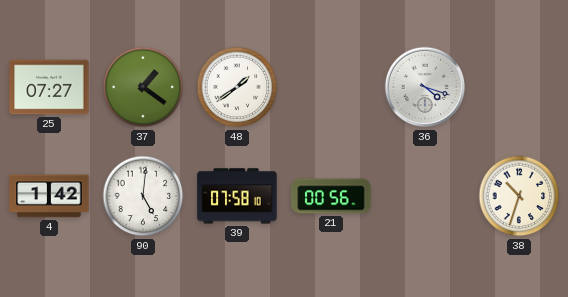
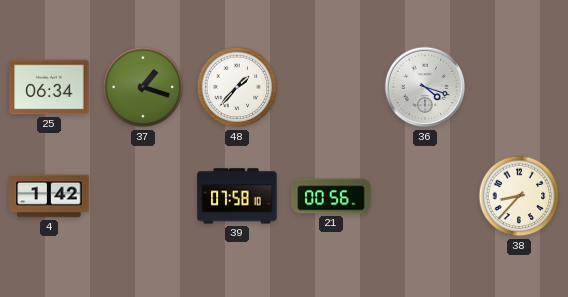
25: 07:27 -> 06:34
37: 1:21 -> 1:18
48: 1:39 -> 1:37
90: 5:01 -> none
38: 10:33 -> 8:37
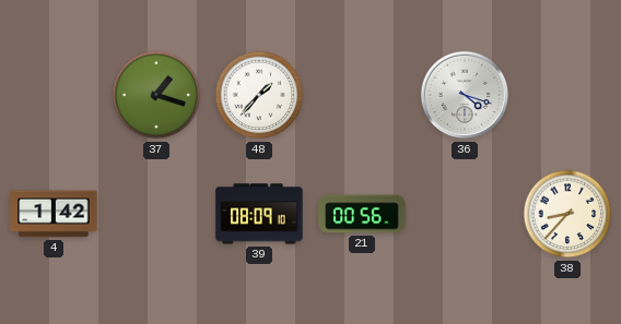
25: 06:34 -> none
39: 07:58 -> 08:09
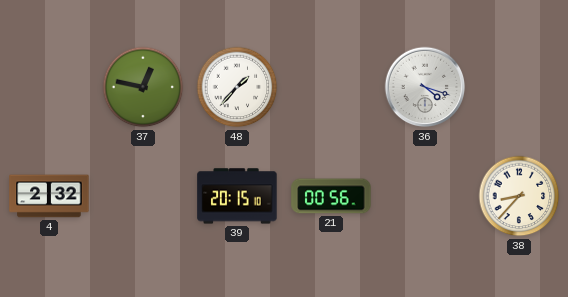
37: 1:18 -> 12:47
4: 1:42 -> 2:32
39: 08:09 -> 20:15
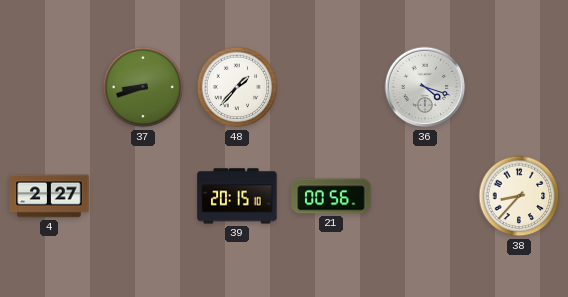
37: 12:47 -> 8:42
4: 2:32 -> 2:27
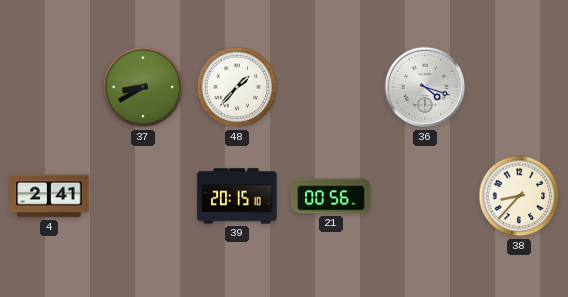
37: 8:42 -> 8:40
4: 2:27 -> 2:41
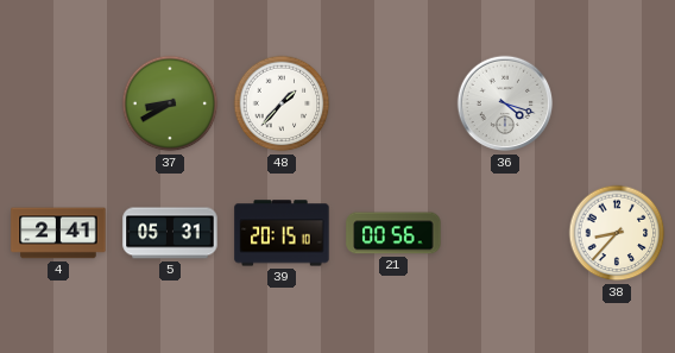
5: none -> 05:31
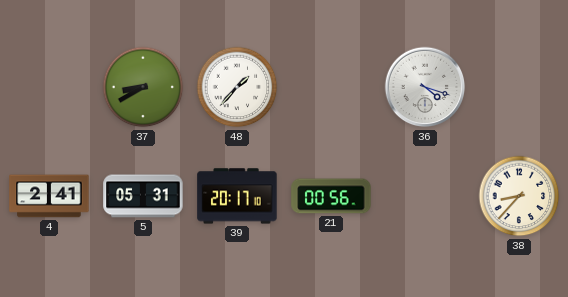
39: 20:15 -> 20:17
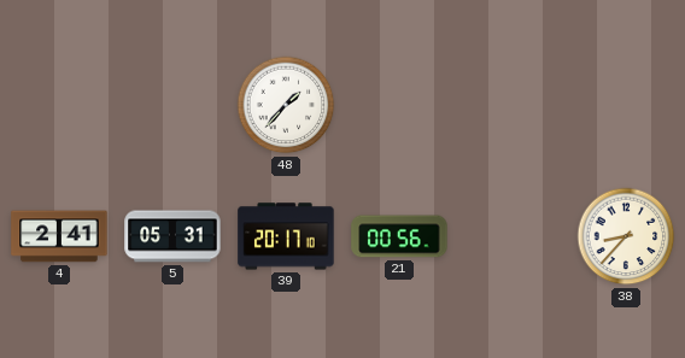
37: 8:40 -> none
36: 4:18 -> none
